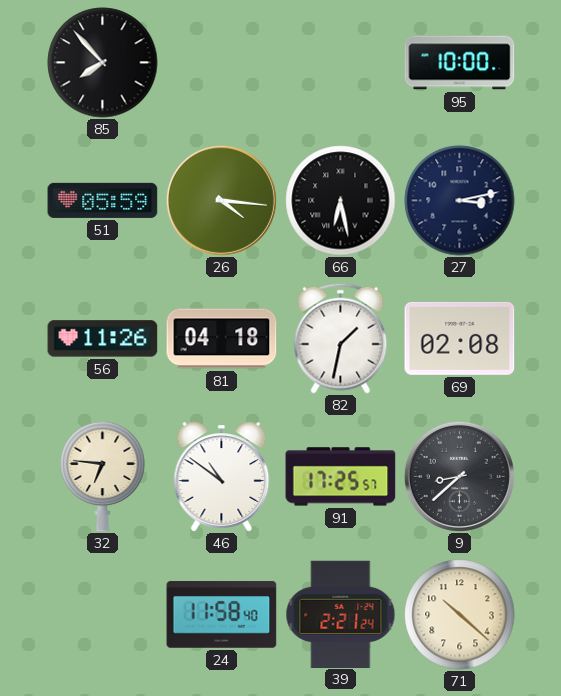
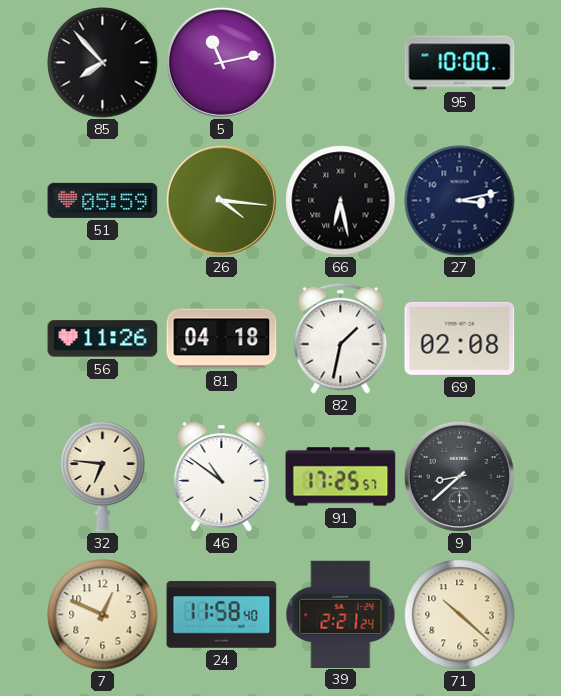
5: none -> 11:13
7: none -> 12:49
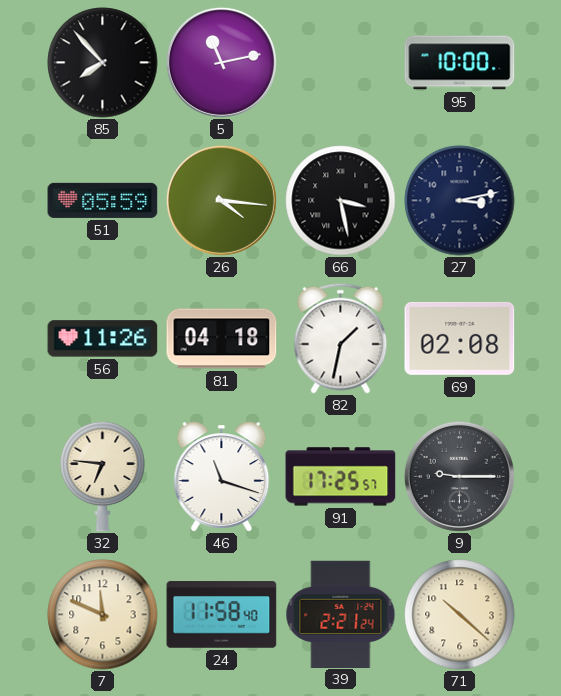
66: 6:28 -> 3:28
46: 10:51 -> 11:18
9: 8:38 -> 9:15
7: 12:49 -> 11:49
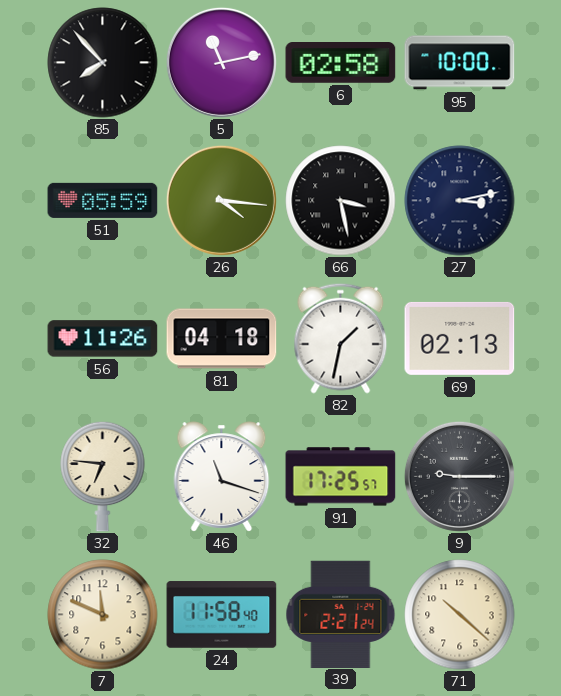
6: none -> 02:58
69: 02:08 -> 02:13
